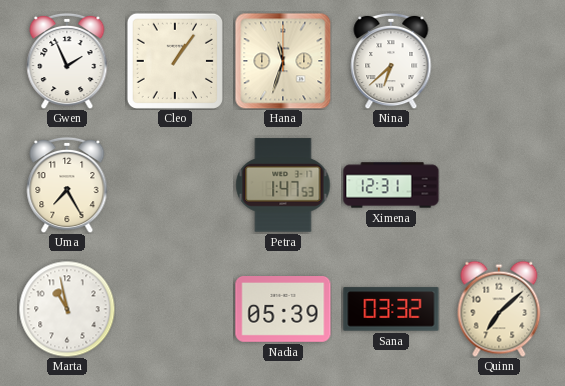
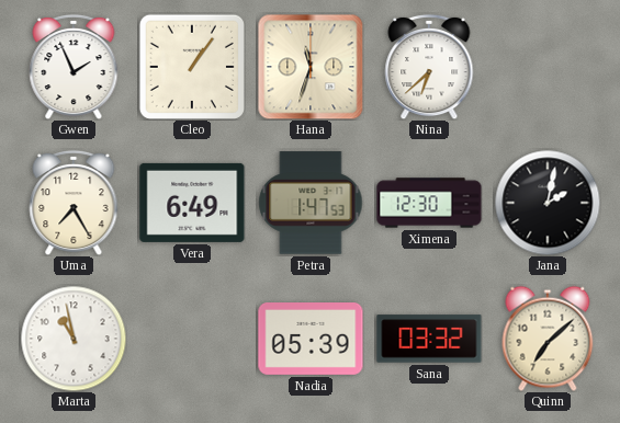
Vera: none -> 6:49
Ximena: 12:31 -> 12:30
Jana: none -> 2:02
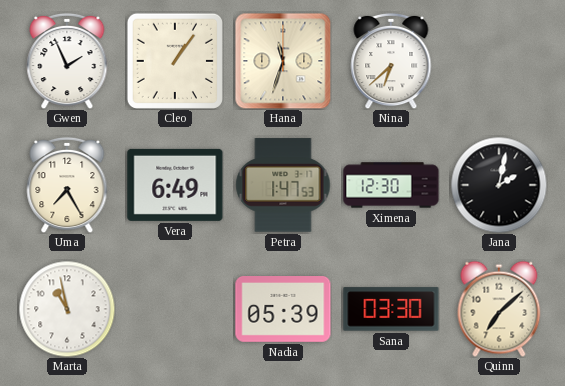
Sana: 03:32 -> 03:30
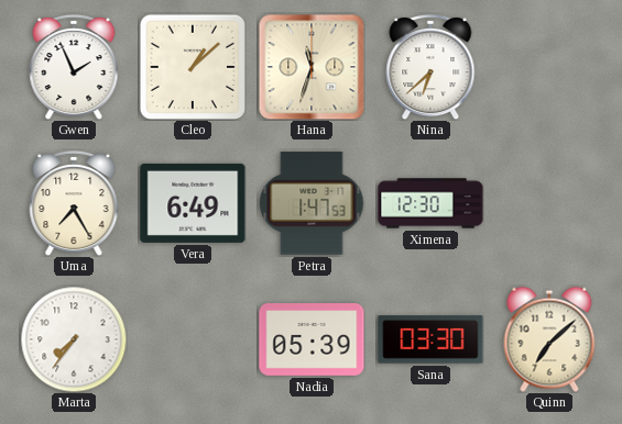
Cleo: 1:06 -> 1:08
Jana: 2:02 -> none
Marta: 10:58 -> 7:36
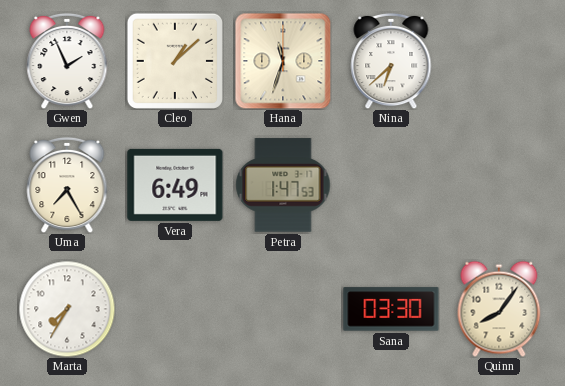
Ximena: 12:30 -> none
Marta: 7:36 -> 7:35
Nadia: 05:39 -> none
Quinn: 7:08 -> 8:06
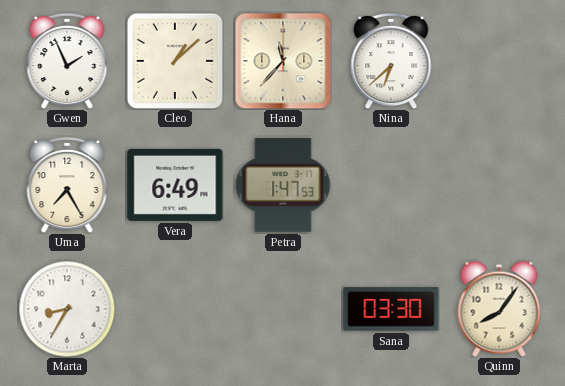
Hana: 11:33 -> 11:37
Marta: 7:35 -> 8:35
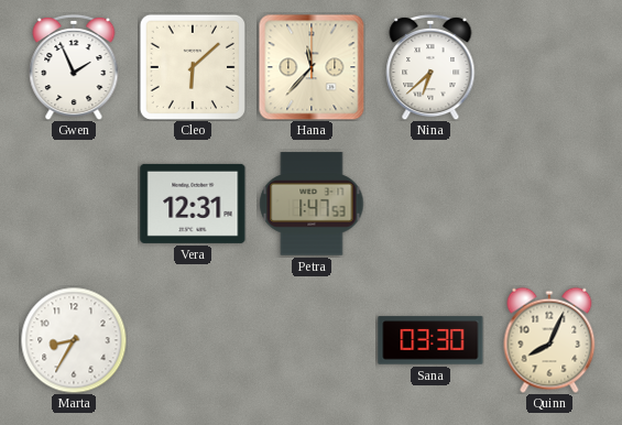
Cleo: 1:08 -> 6:08
Uma: 7:25 -> none
Vera: 6:49 -> 12:31
Quinn: 8:06 -> 8:04
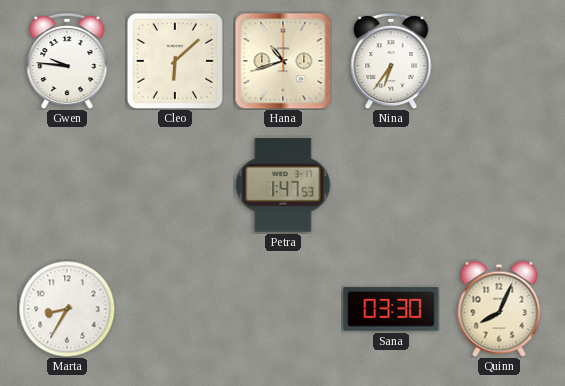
Gwen: 1:56 -> 9:46
Hana: 11:37 -> 10:42
Nina: 6:38 -> 6:36
Vera: 12:31 -> none
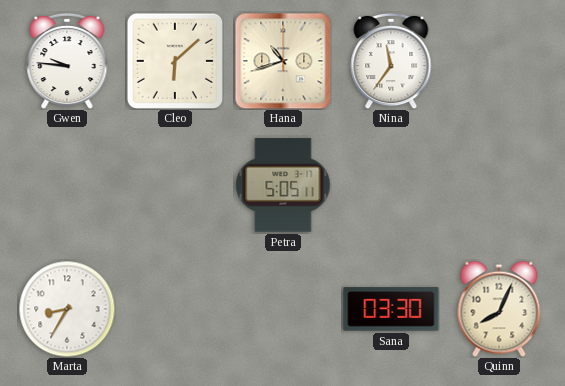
Nina: 6:36 -> 11:36
Petra: 1:47 -> 5:05
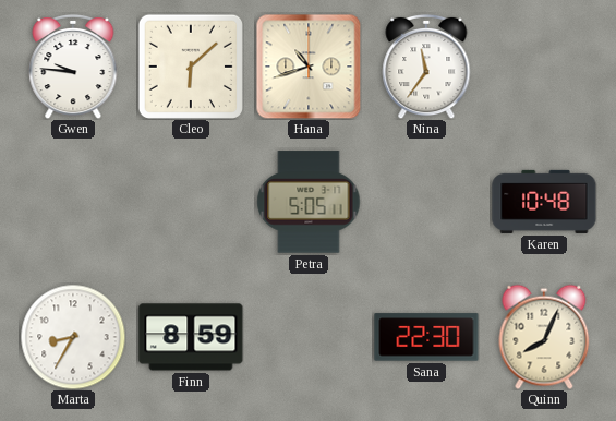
Karen: none -> 10:48
Finn: none -> 8:59
Sana: 03:30 -> 22:30
